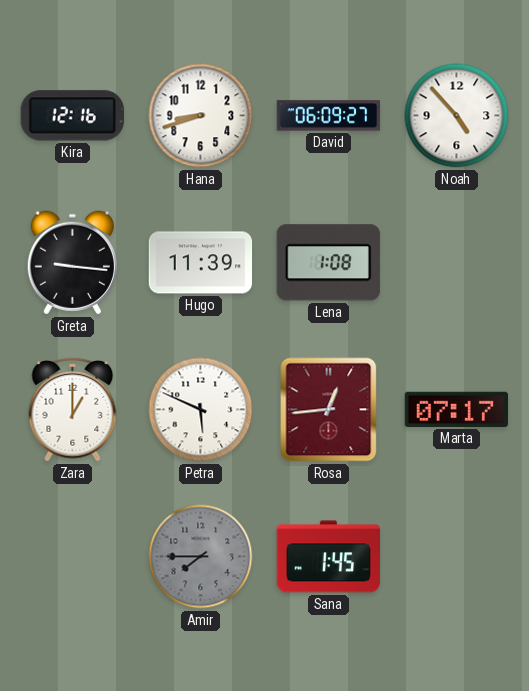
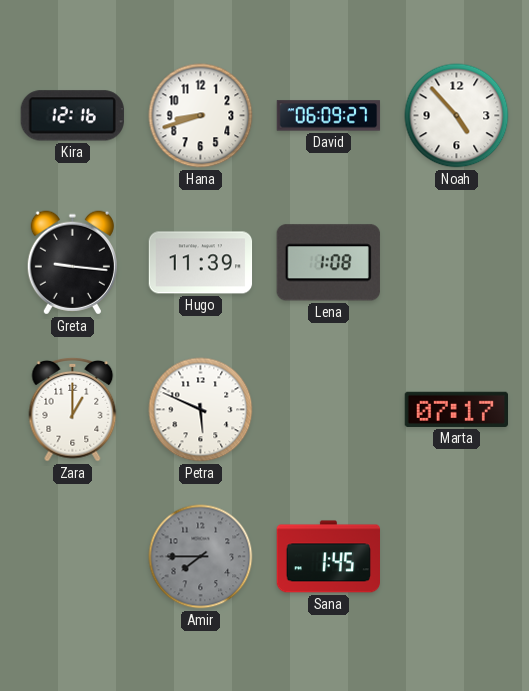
Rosa: 12:44 -> none
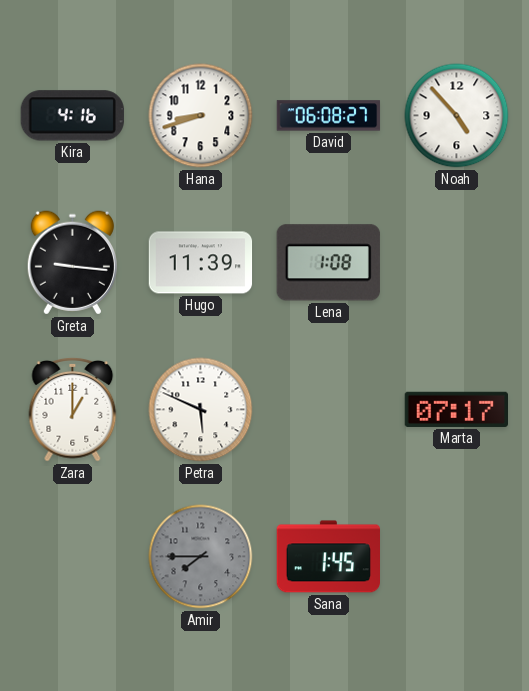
Kira: 12:16 -> 4:16
David: 06:09 -> 06:08
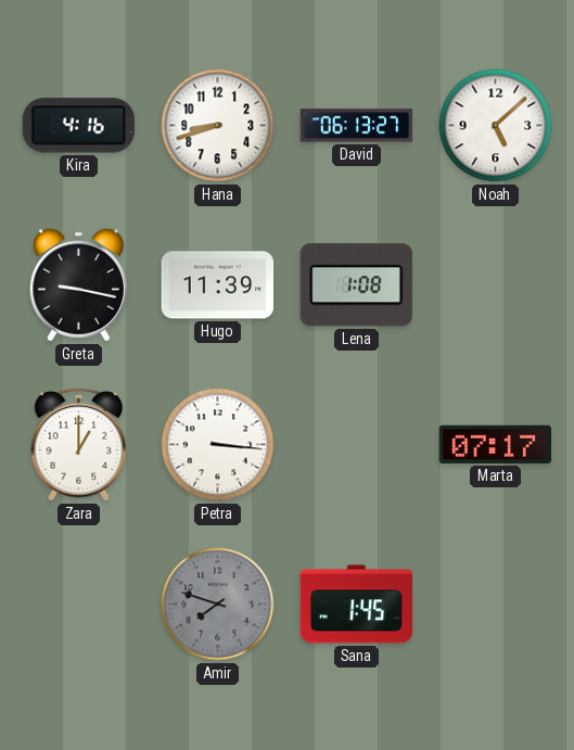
David: 06:08 -> 06:13
Noah: 4:53 -> 5:08
Greta: 9:16 -> 9:17
Petra: 5:49 -> 3:16
Amir: 7:45 -> 7:48
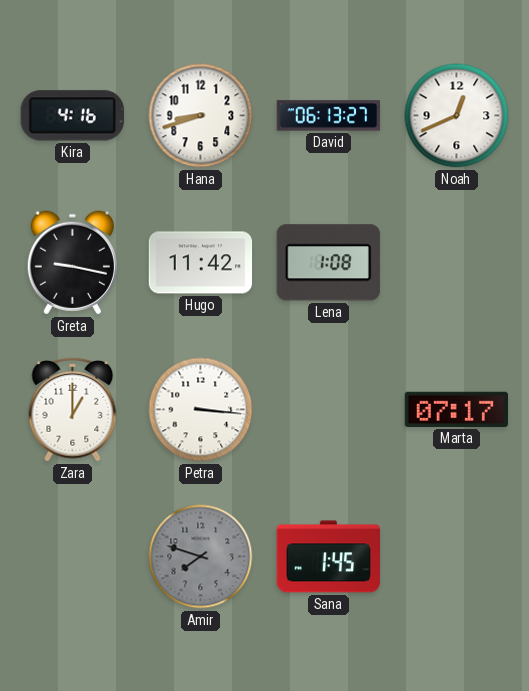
Noah: 5:08 -> 12:41
Hugo: 11:39 -> 11:42
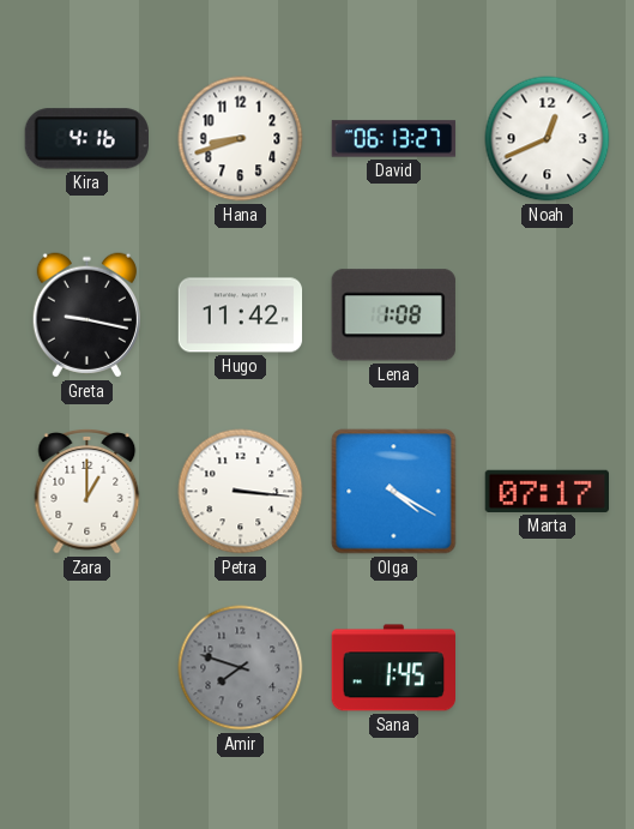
Olga: none -> 4:20
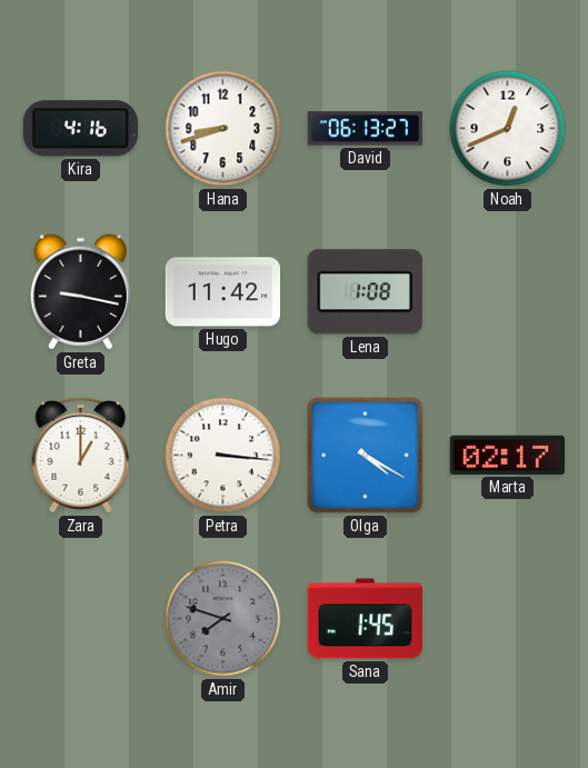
Marta: 07:17 -> 02:17
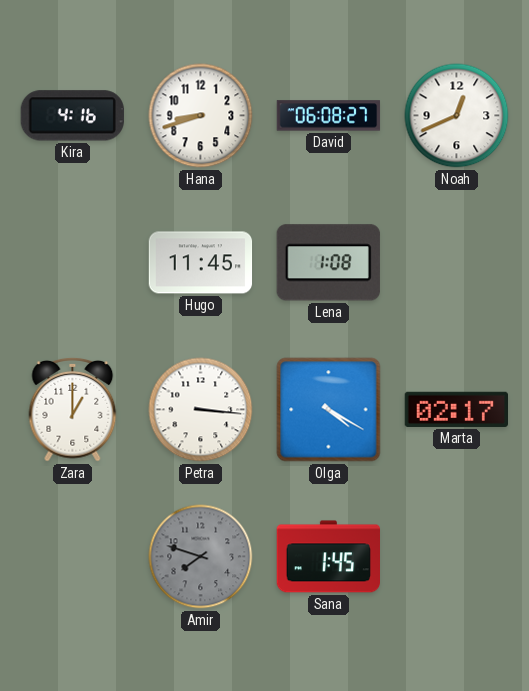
David: 06:13 -> 06:08
Greta: 9:17 -> none
Hugo: 11:42 -> 11:45
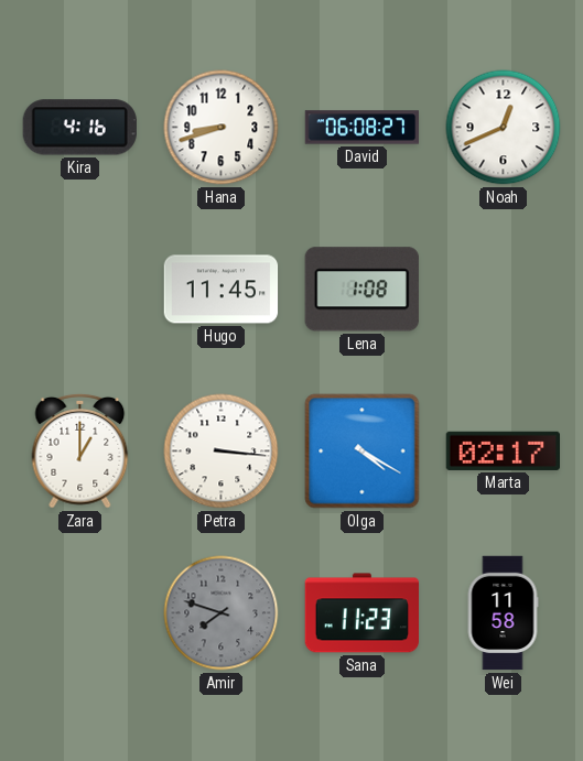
Sana: 1:45 -> 11:23
Wei: none -> 11:58
